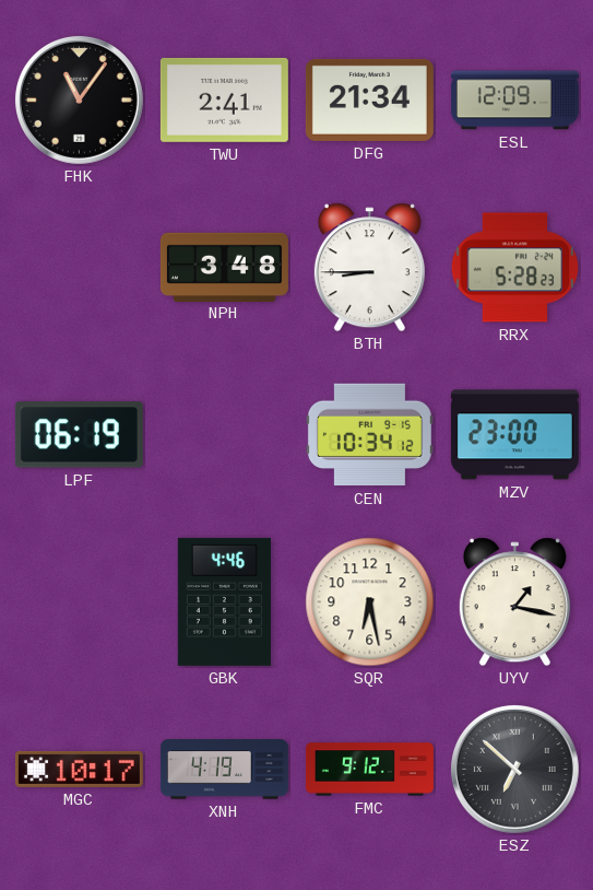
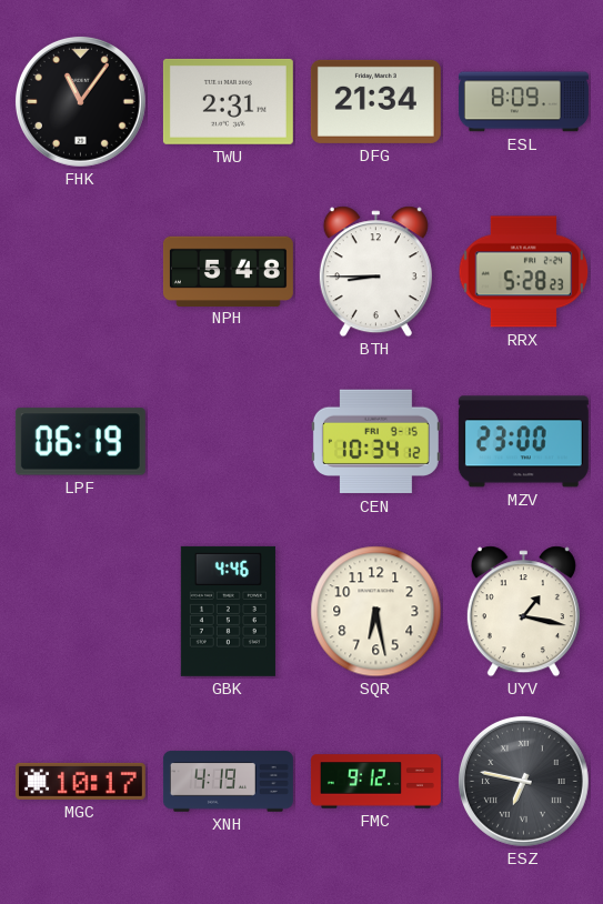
TWU: 2:41 -> 2:31
ESL: 12:09 -> 8:09
NPH: 3:48 -> 5:48
ESZ: 6:52 -> 6:47
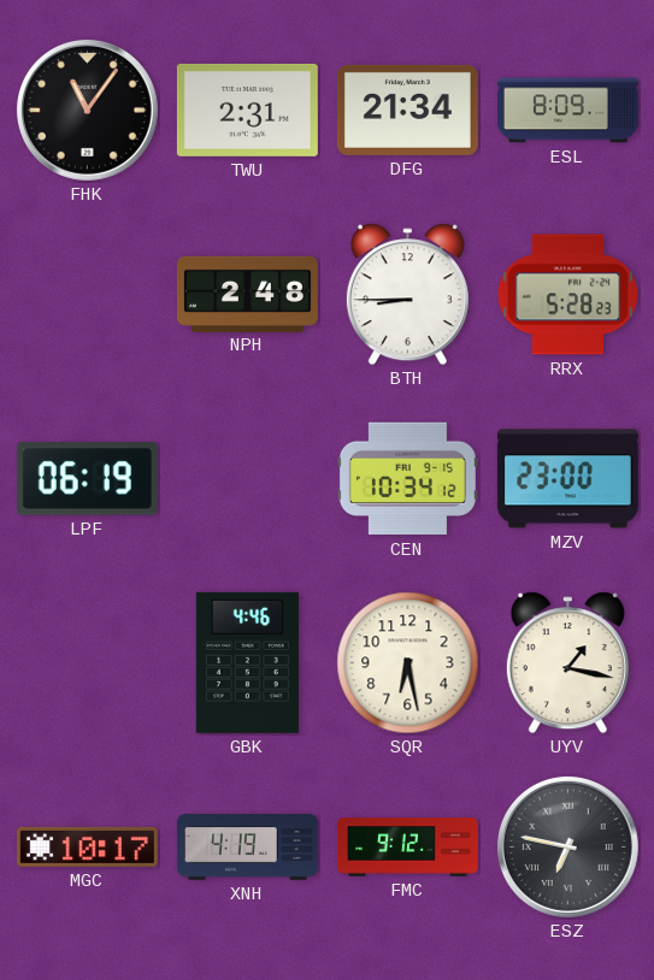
NPH: 5:48 -> 2:48
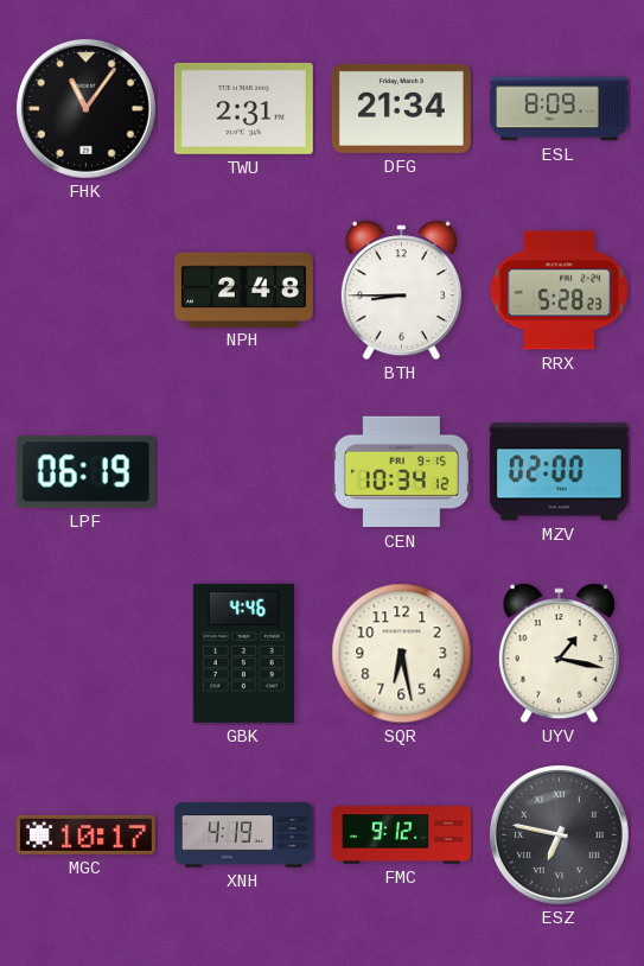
MZV: 23:00 -> 02:00
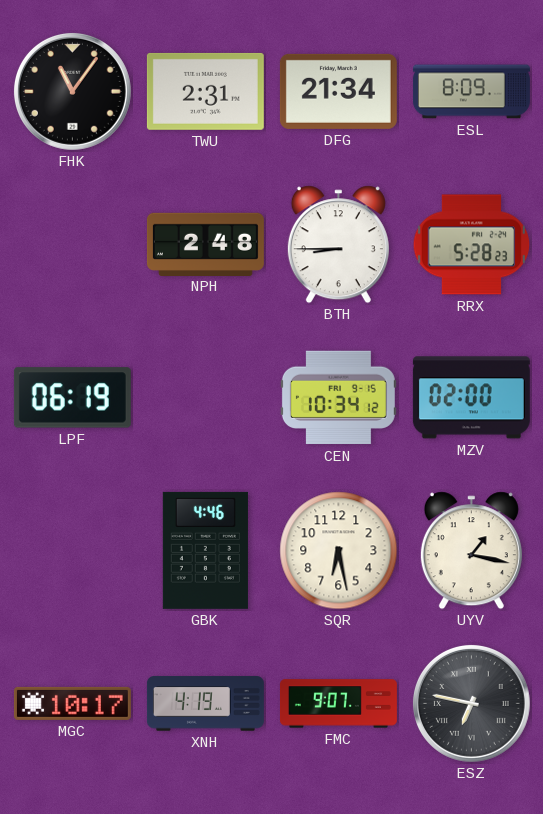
FMC: 9:12 -> 9:07
